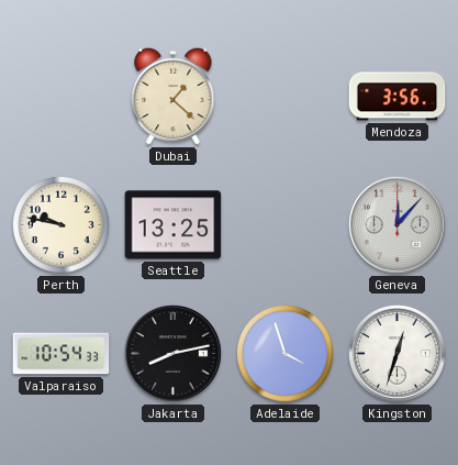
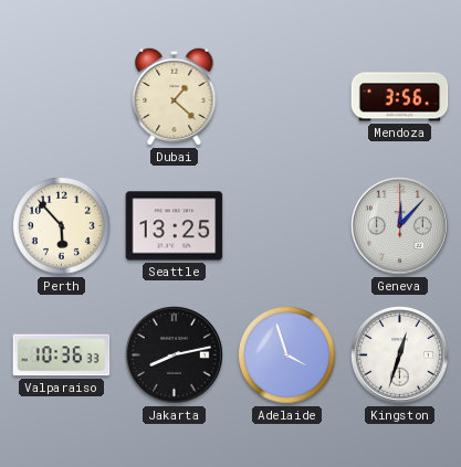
Perth: 9:47 -> 5:53
Valparaiso: 10:54 -> 10:36
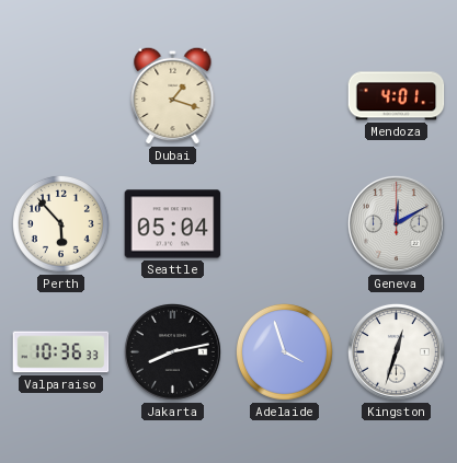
Dubai: 1:22 -> 1:18
Mendoza: 3:56 -> 4:01
Seattle: 13:25 -> 05:04
Geneva: 12:07 -> 12:10
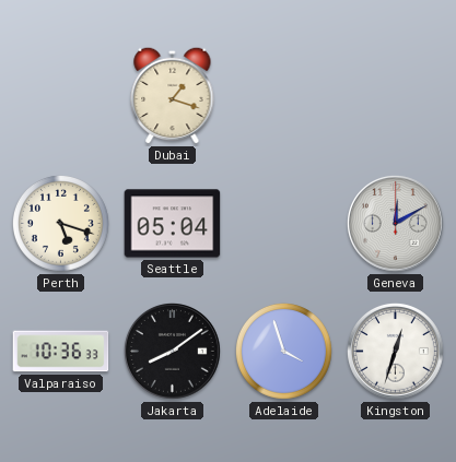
Mendoza: 4:01 -> none
Perth: 5:53 -> 5:18
Jakarta: 8:13 -> 8:09
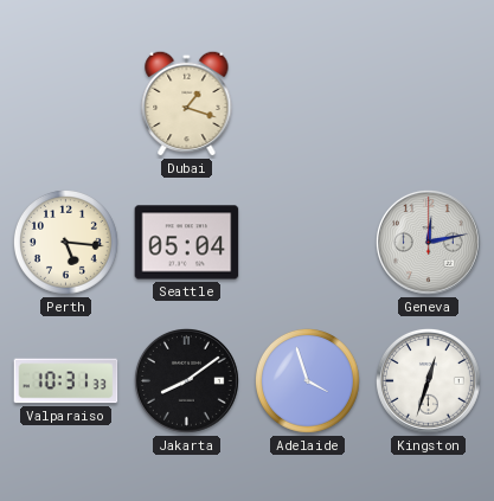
Perth: 5:18 -> 5:16
Geneva: 12:10 -> 12:13
Valparaiso: 10:36 -> 10:31
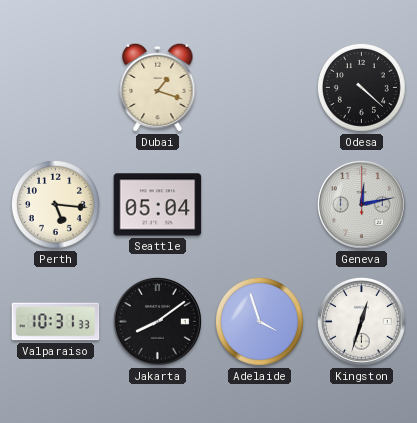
Odesa: none -> 4:22
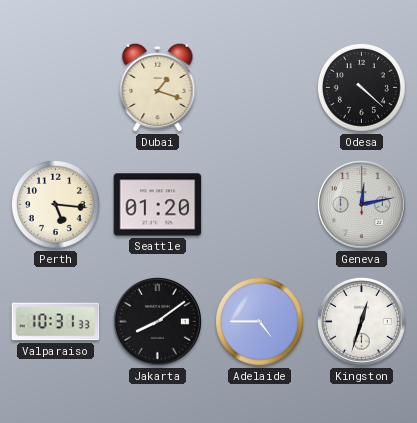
Seattle: 05:04 -> 01:20
Adelaide: 3:57 -> 4:45
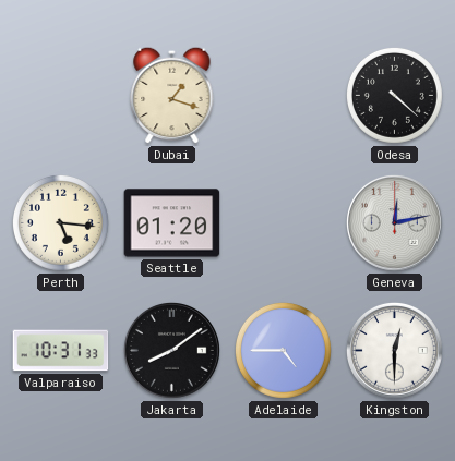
Kingston: 12:33 -> 12:30
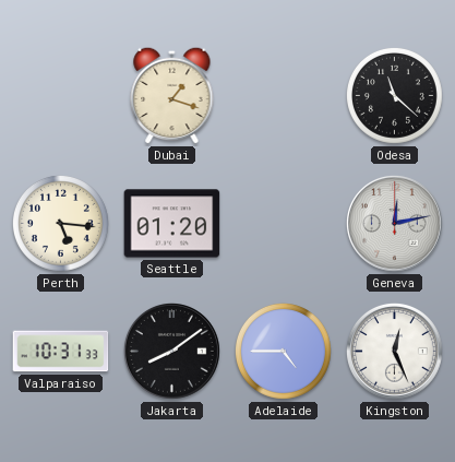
Odesa: 4:22 -> 11:22
Kingston: 12:30 -> 12:26
